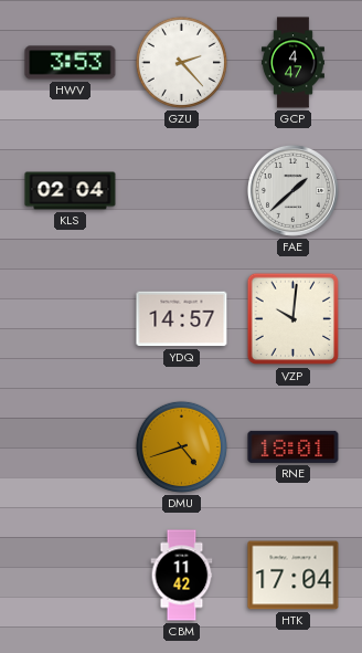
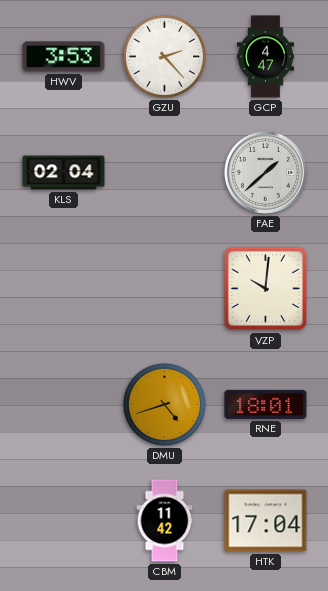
YDQ: 14:57 -> none
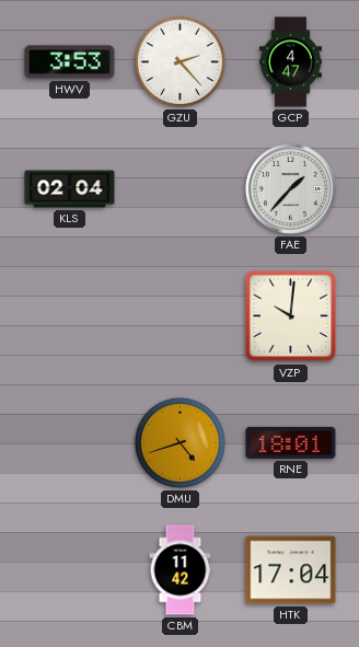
FAE: 1:38 -> 1:37
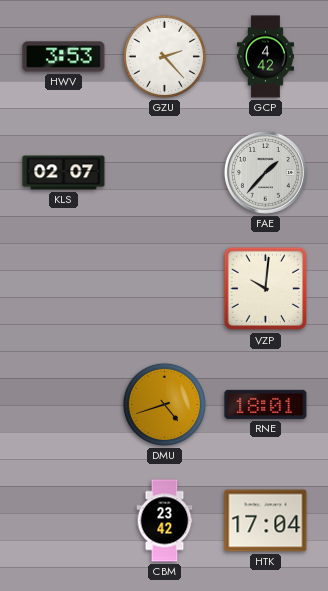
GCP: 4:47 -> 4:42
KLS: 02:04 -> 02:07
CBM: 11:42 -> 23:42
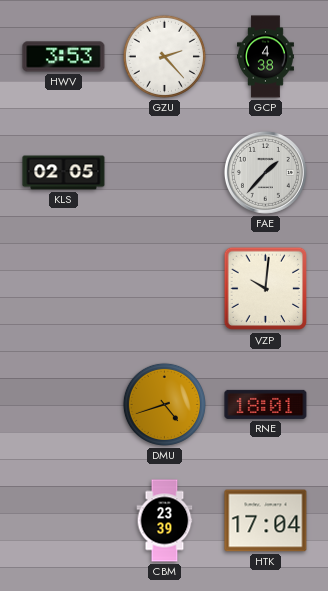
GCP: 4:42 -> 4:38
KLS: 02:07 -> 02:05
CBM: 23:42 -> 23:39
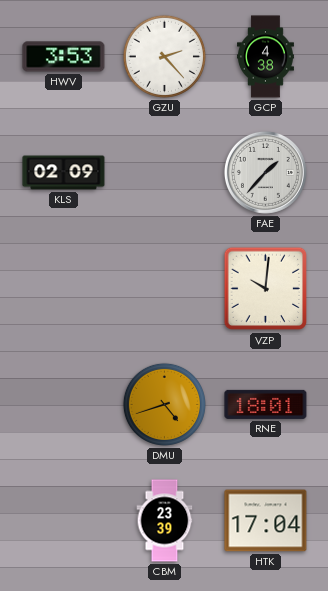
KLS: 02:05 -> 02:09
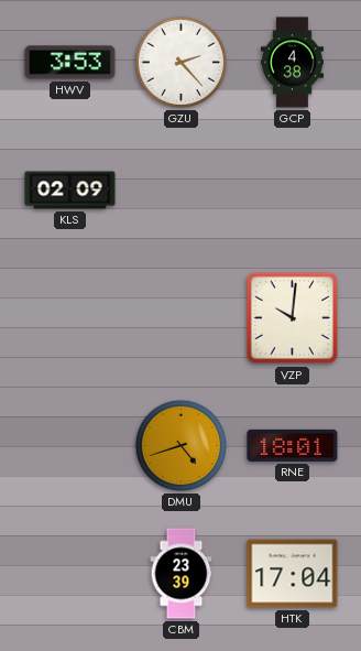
FAE: 1:37 -> none
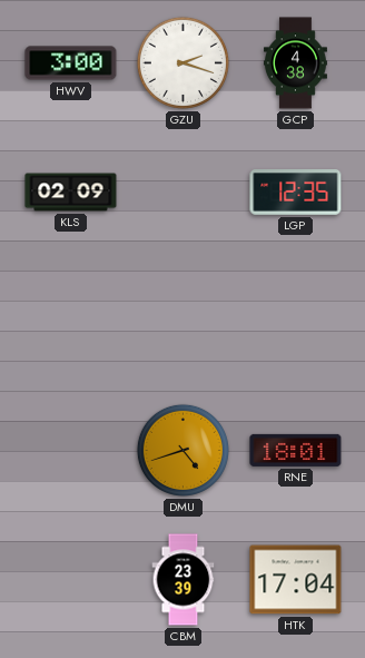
HWV: 3:53 -> 3:00
GZU: 2:23 -> 2:18
LGP: none -> 12:35
VZP: 10:01 -> none
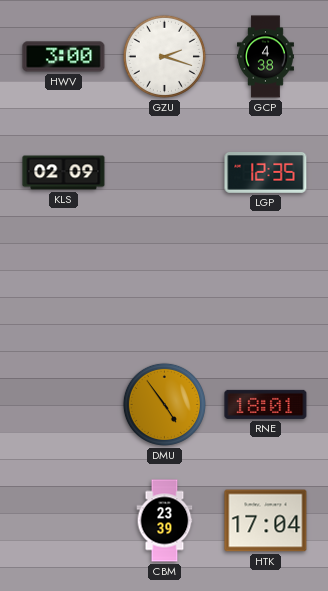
DMU: 4:42 -> 4:54
